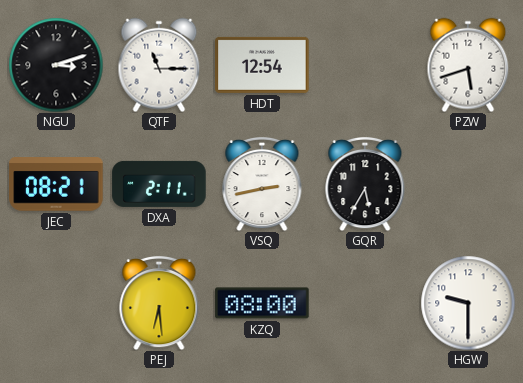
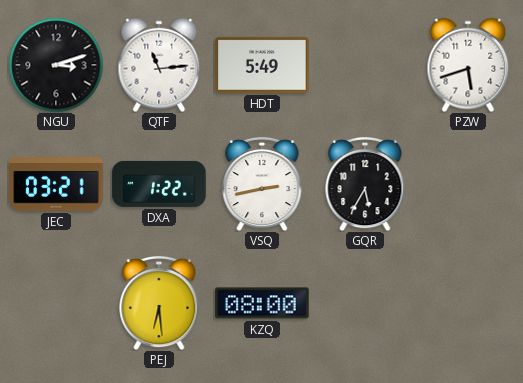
QTF: 11:15 -> 11:14
HDT: 12:54 -> 5:49
JEC: 08:21 -> 03:21
DXA: 2:11 -> 1:22
HGW: 9:30 -> none
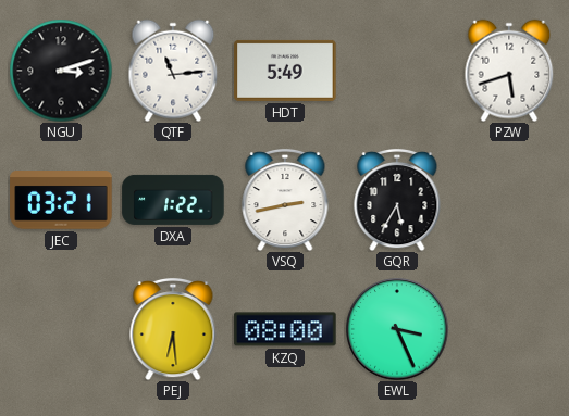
EWL: none -> 3:26
